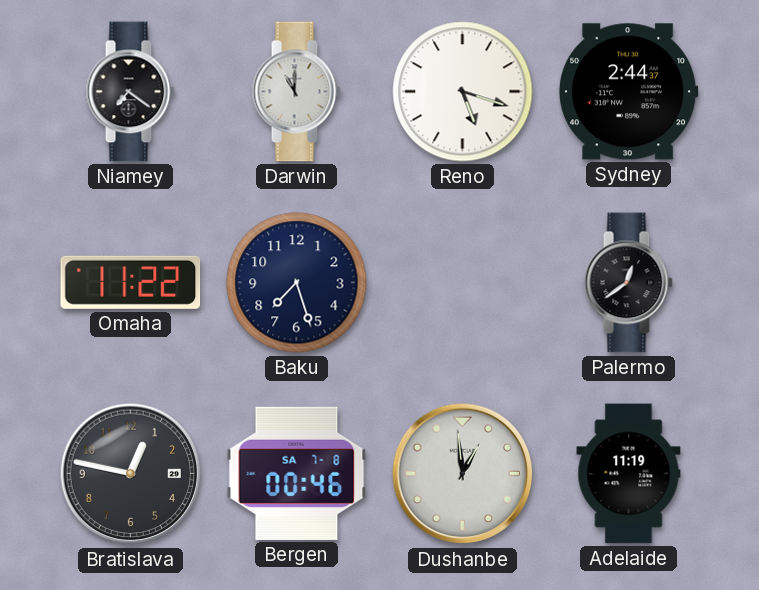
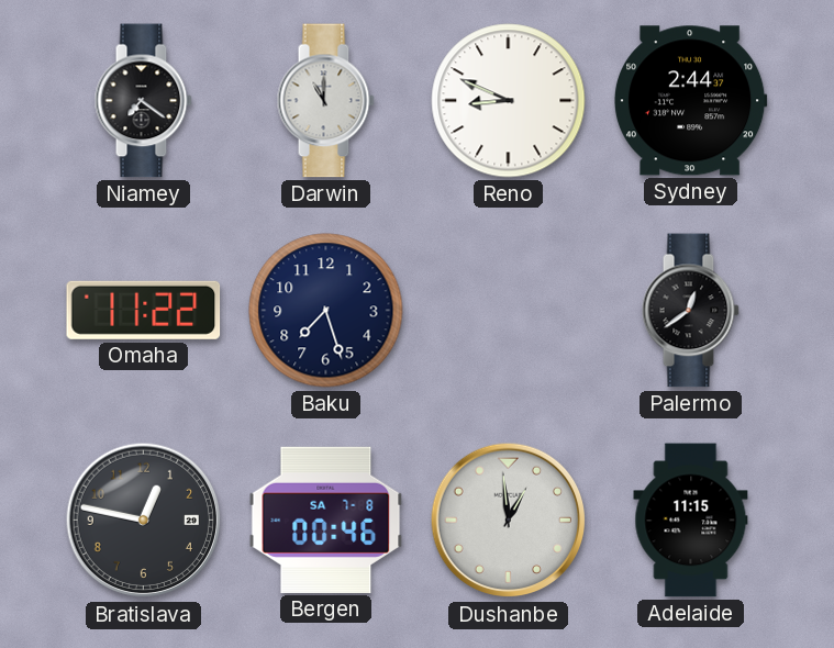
Reno: 5:18 -> 8:49
Adelaide: 11:19 -> 11:15
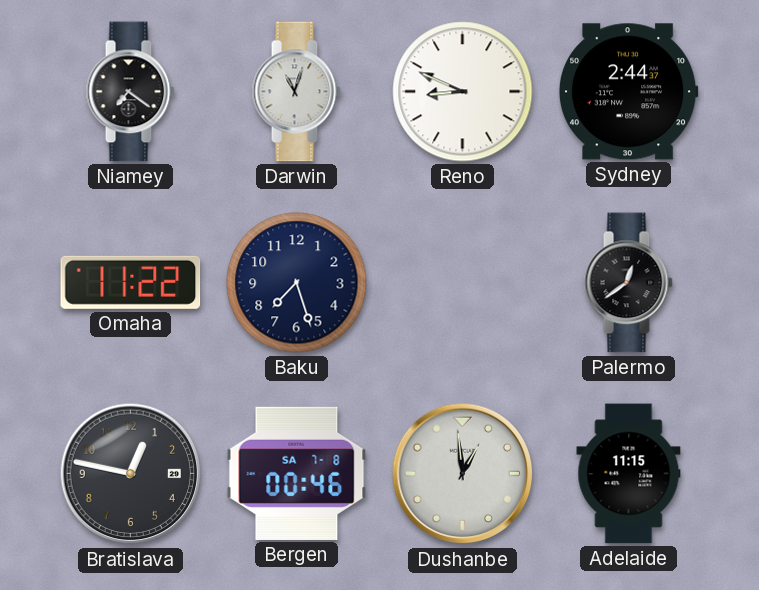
Darwin: 11:00 -> 11:03
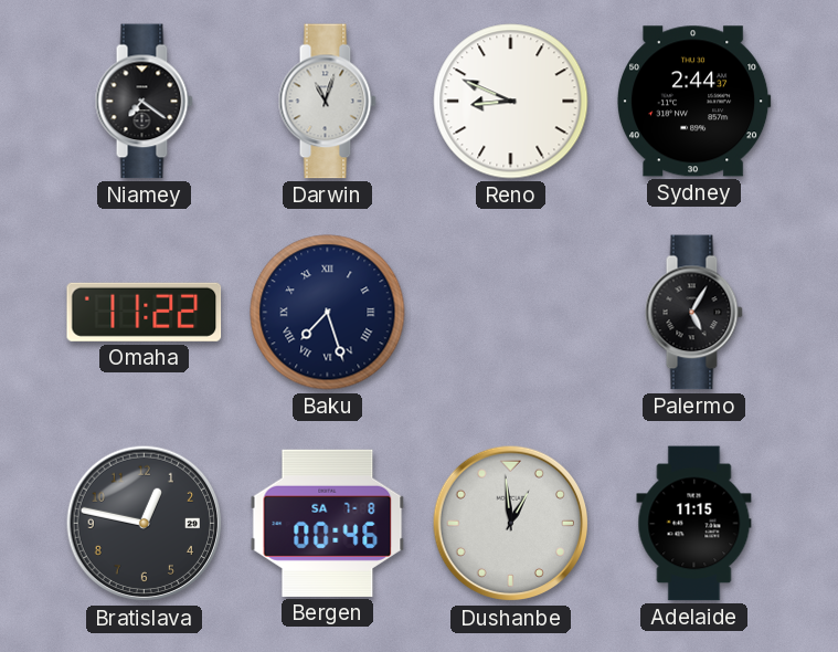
Baku numerals: Arabic -> Roman
Palermo: 12:39 -> 5:05
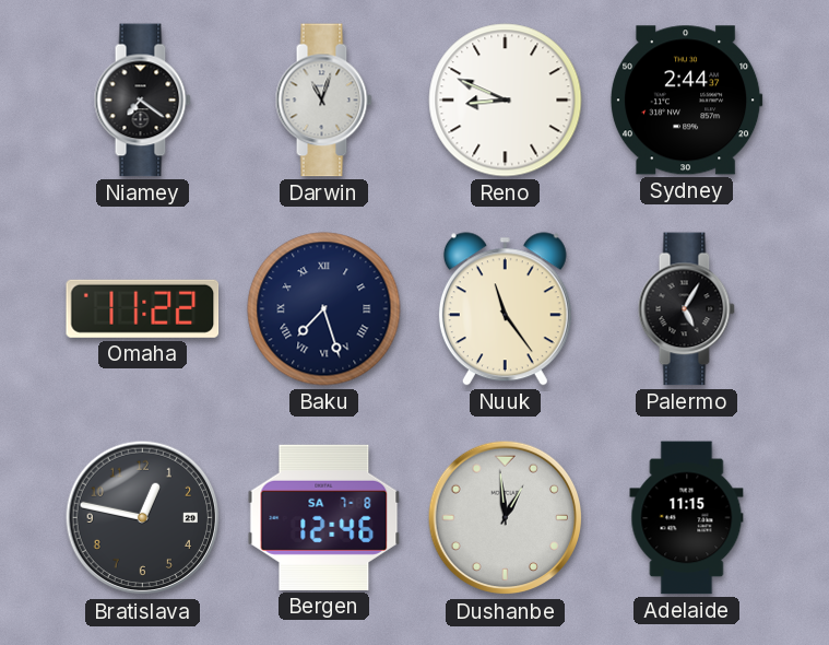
Nuuk: none -> 11:24
Bergen: 00:46 -> 12:46
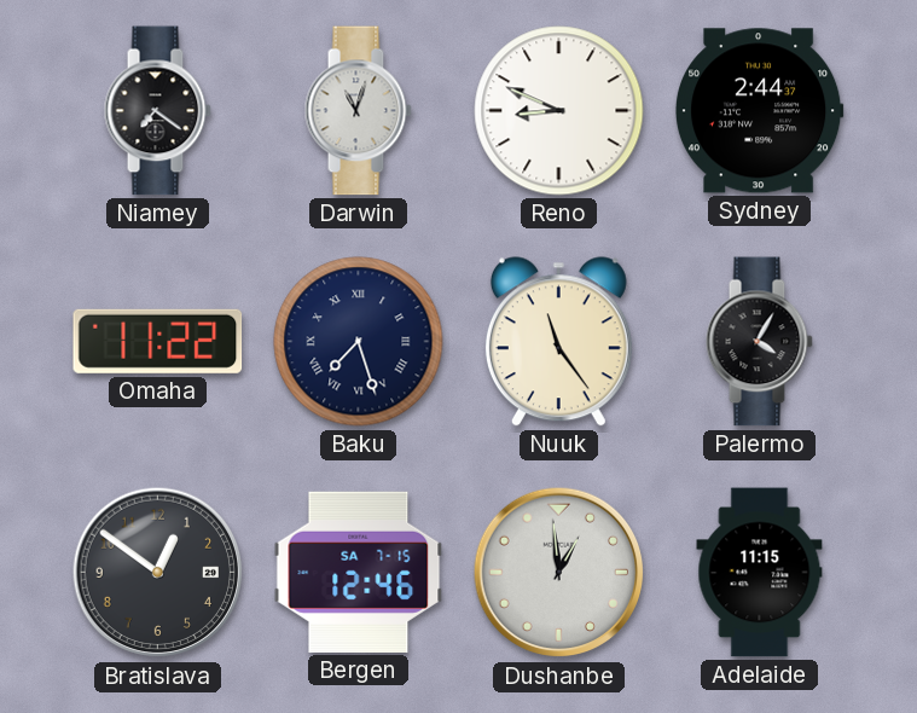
Palermo: 5:05 -> 4:05
Bratislava: 12:47 -> 12:51
Bergen date: SA 7-8 -> SA 7-15
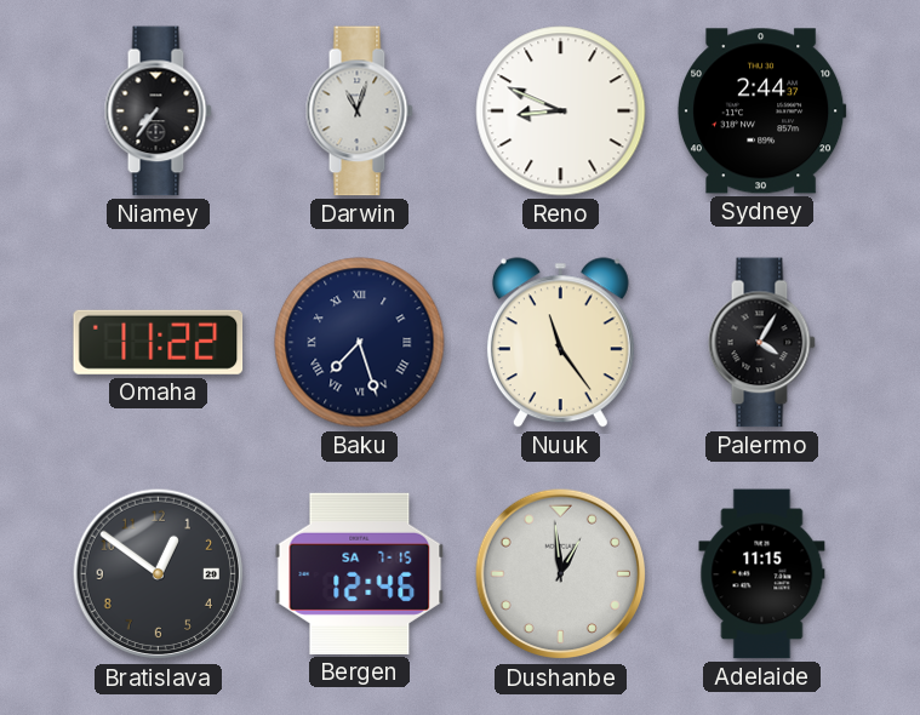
Niamey: 7:21 -> 7:36
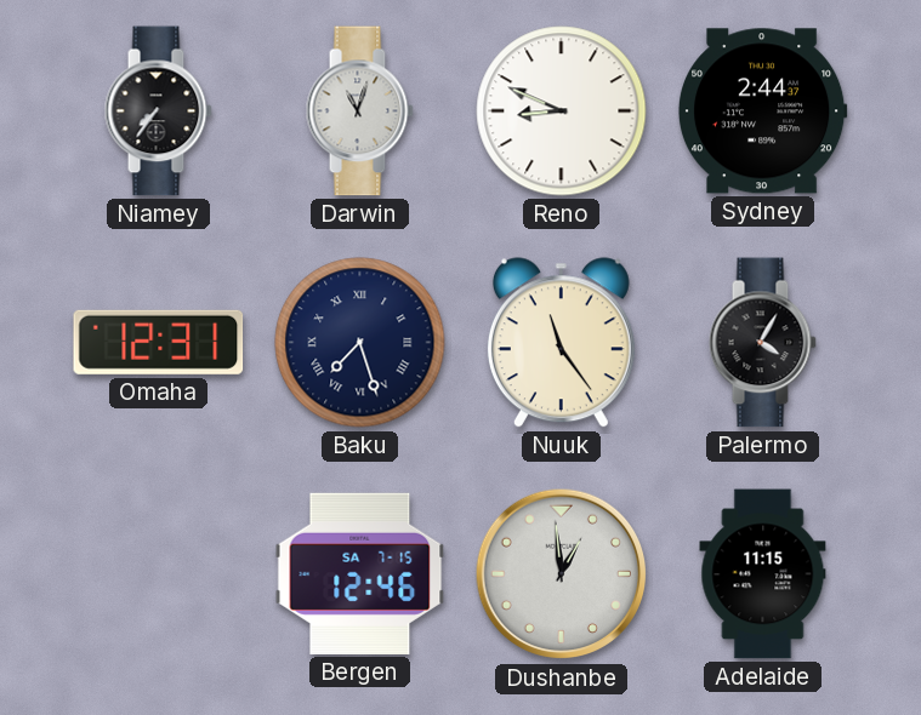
Omaha: 11:22 -> 12:31
Bratislava: 12:51 -> none
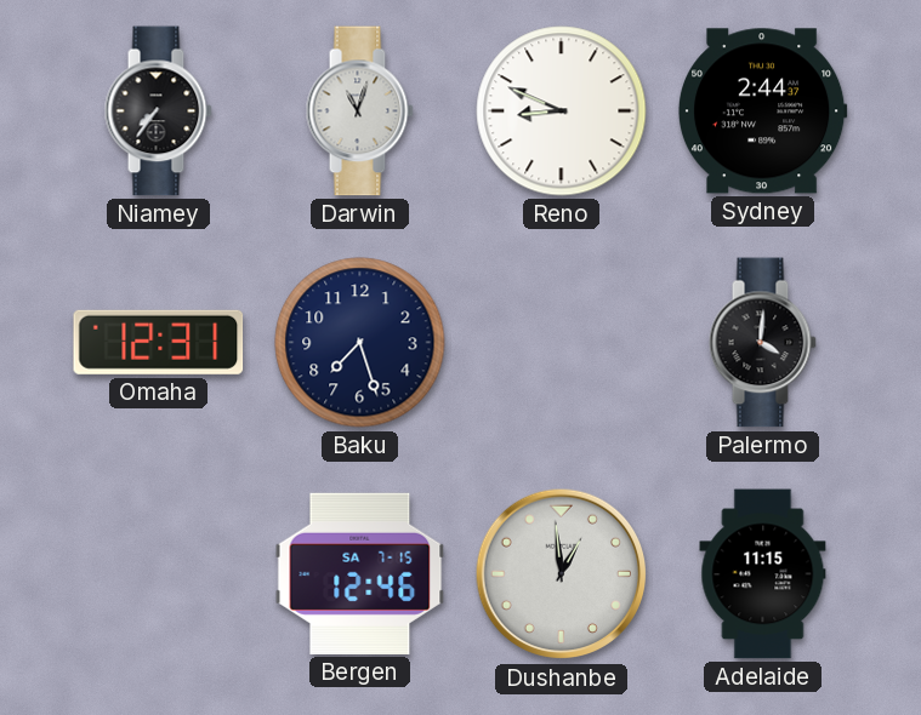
Baku numerals: Roman -> Arabic
Nuuk: 11:24 -> none
Palermo: 4:05 -> 4:01
